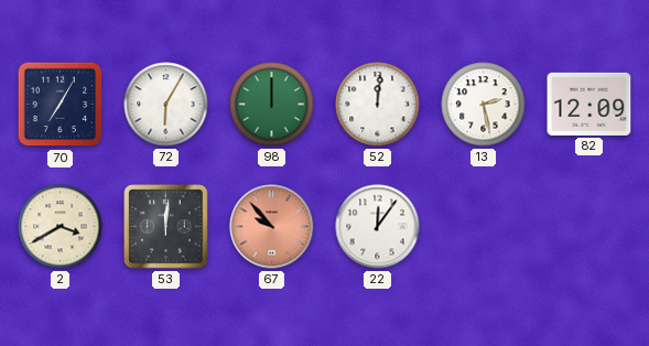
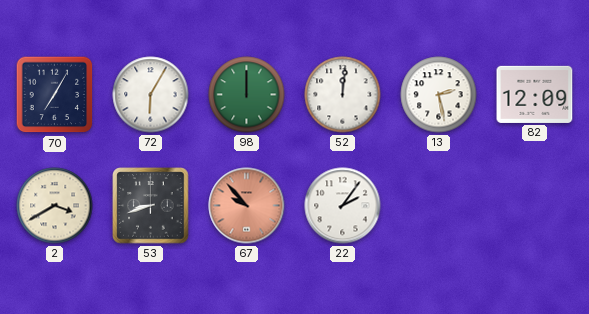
53: 12:01 -> 8:42
22: 12:06 -> 2:06
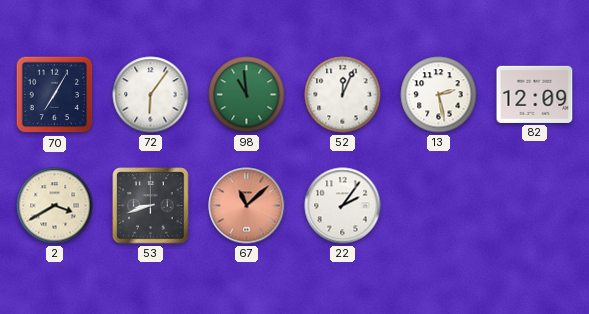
72: 6:05 -> 6:06
98: 12:00 -> 10:59
52: 12:01 -> 12:04
67: 9:53 -> 11:08
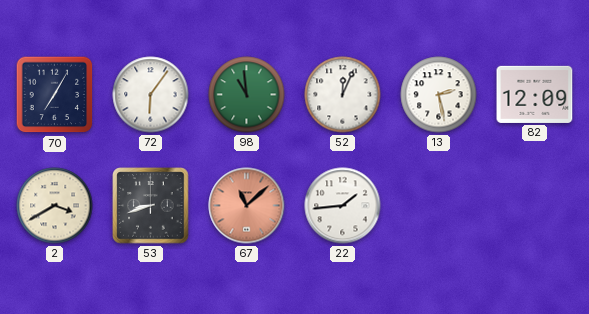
22: 2:06 -> 1:44
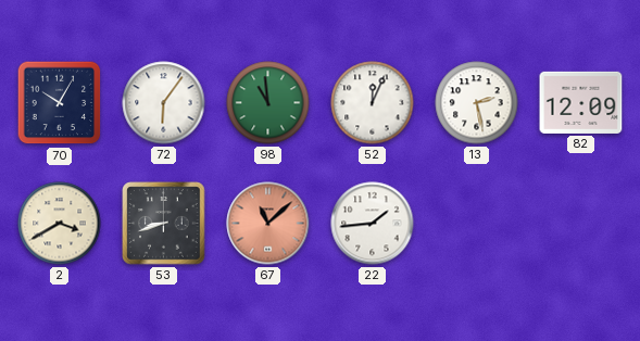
70: 7:05 -> 10:05
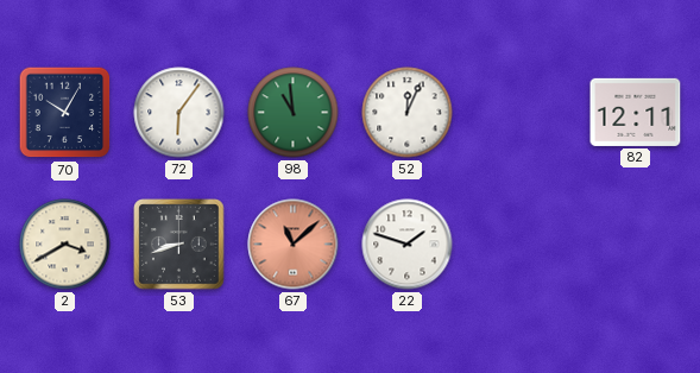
13: 2:28 -> none
82: 12:09 -> 12:11
22: 1:44 -> 1:48
